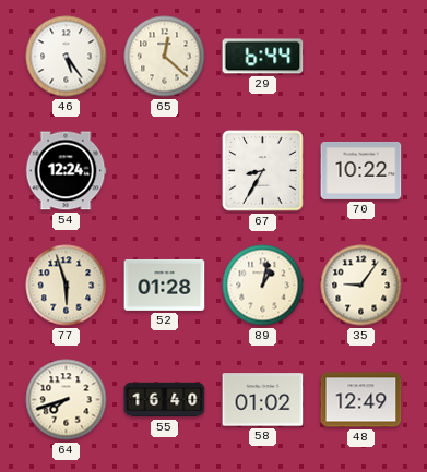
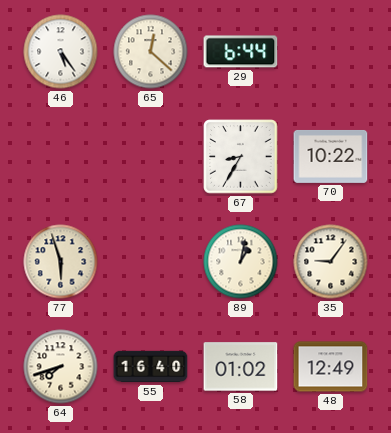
54: 12:24 -> none
52: 01:28 -> none
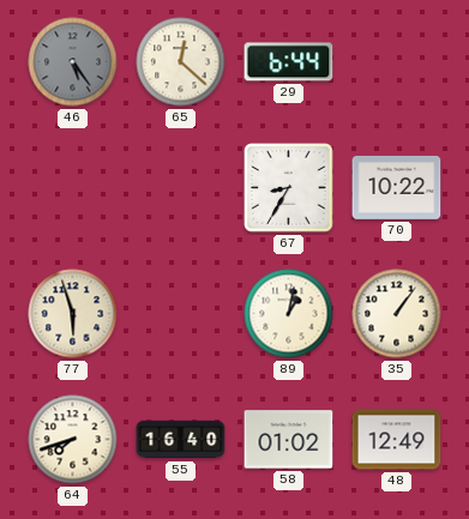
46 dial: white -> grey
35: 9:06 -> 1:06
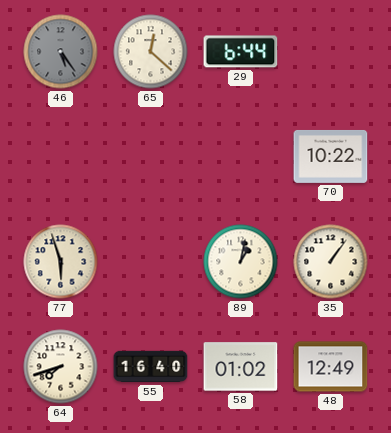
67: 8:35 -> none
